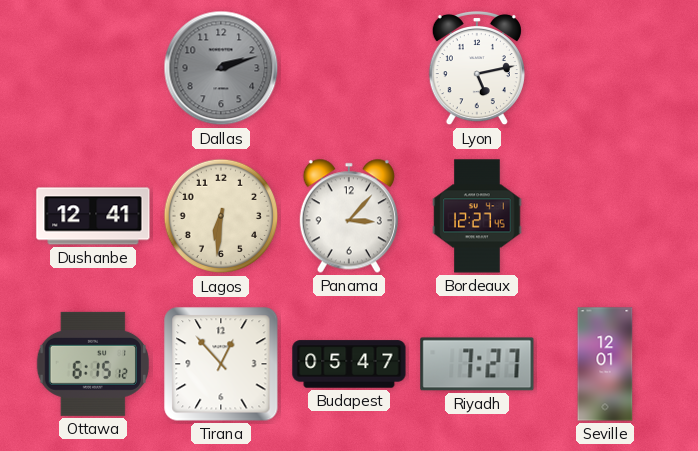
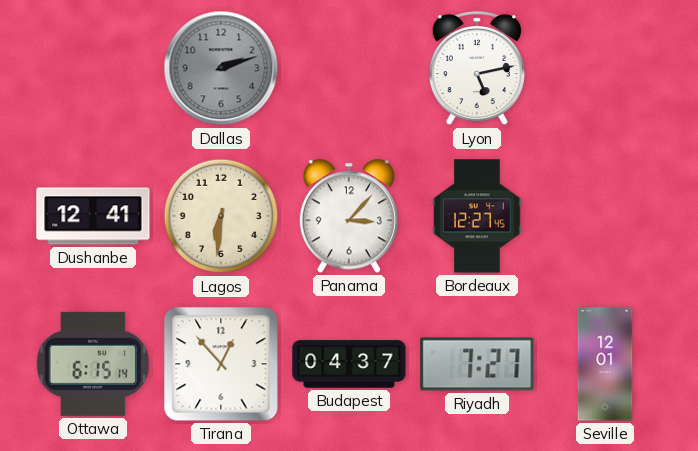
Ottawa: 6:15:12 -> 6:15:14
Budapest: 05:47 -> 04:37
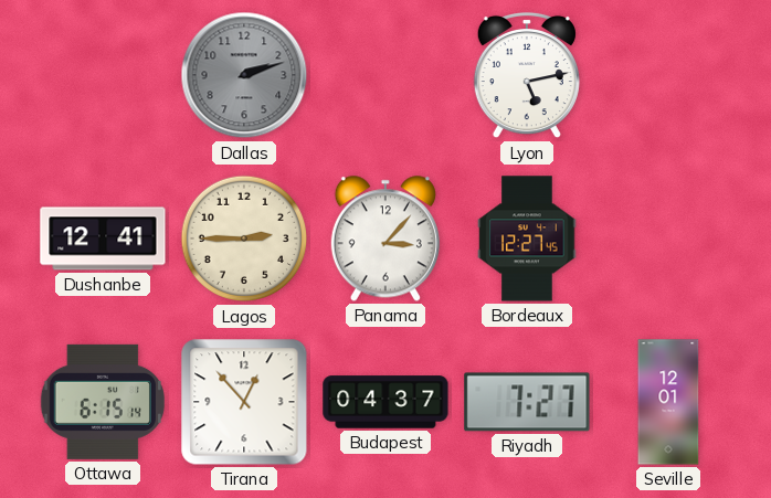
Lagos: 6:31 -> 2:45
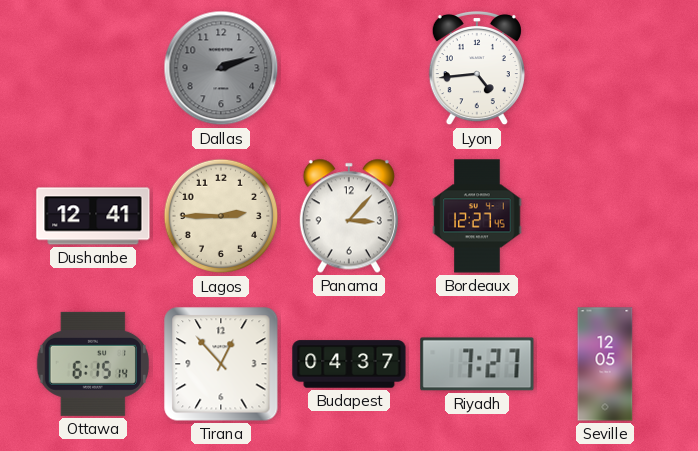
Lyon: 5:13 -> 4:44
Seville: 12:01 -> 12:05
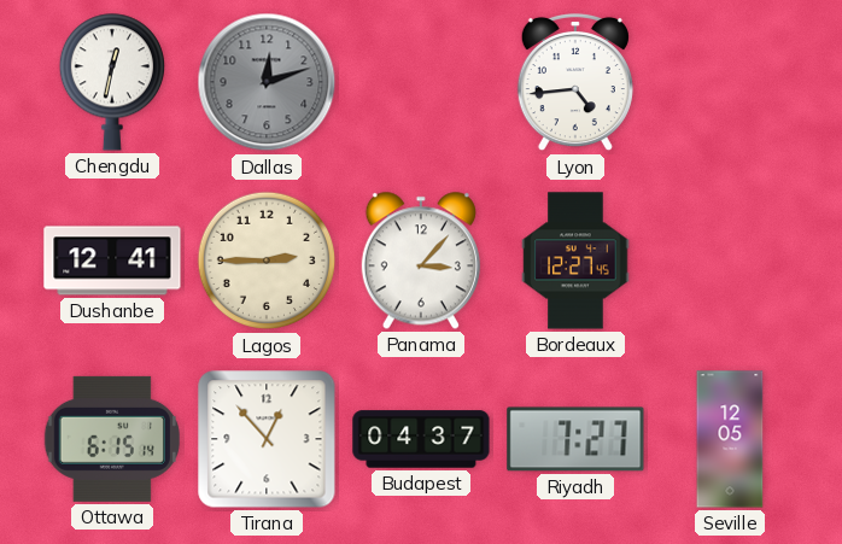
Chengdu: none -> 12:32
Dallas: 2:12 -> 12:12
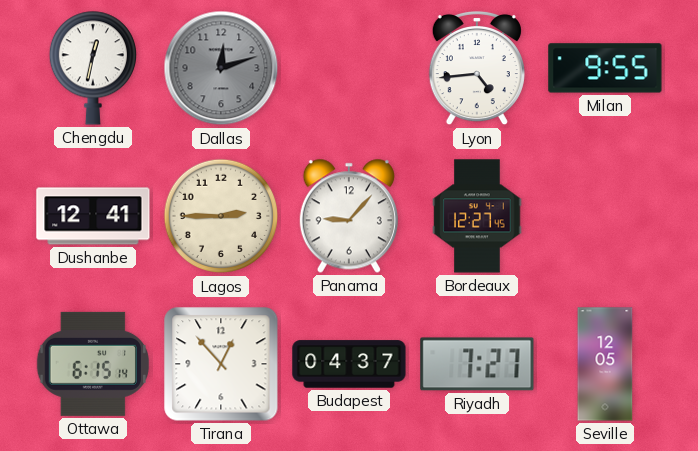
Milan: none -> 9:55
Panama: 3:07 -> 9:07
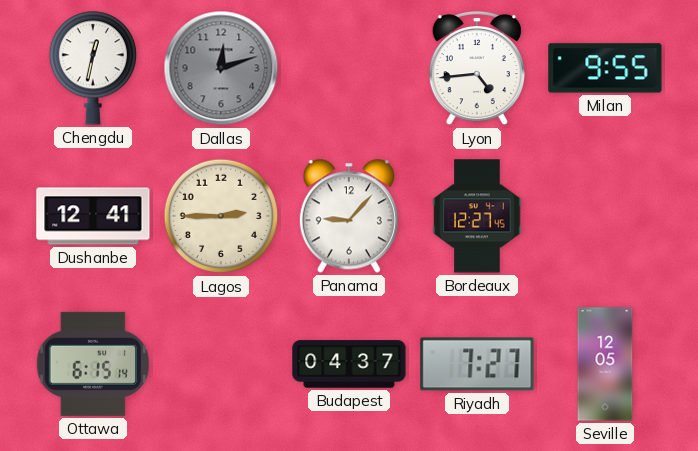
Tirana: 12:53 -> none
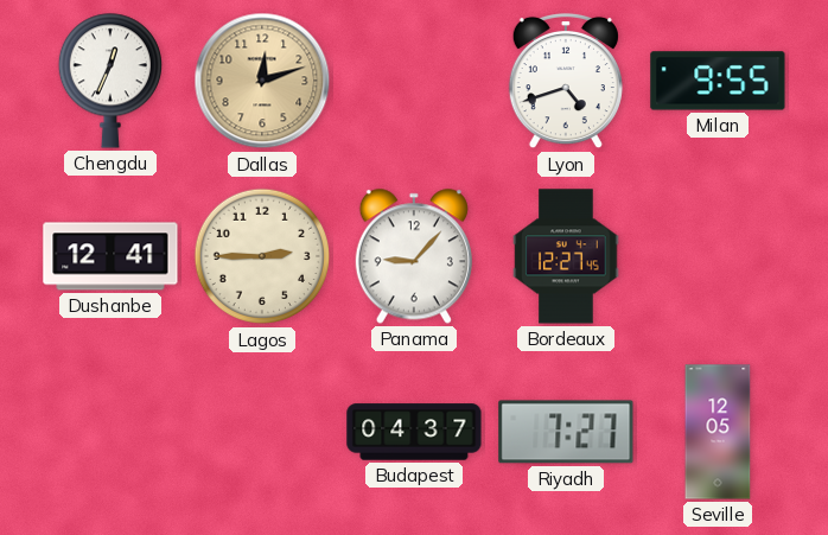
Chengdu: 12:32 -> 12:34
Dallas dial: grey -> champagne
Lyon: 4:44 -> 4:42
Ottawa: 6:15 -> none
